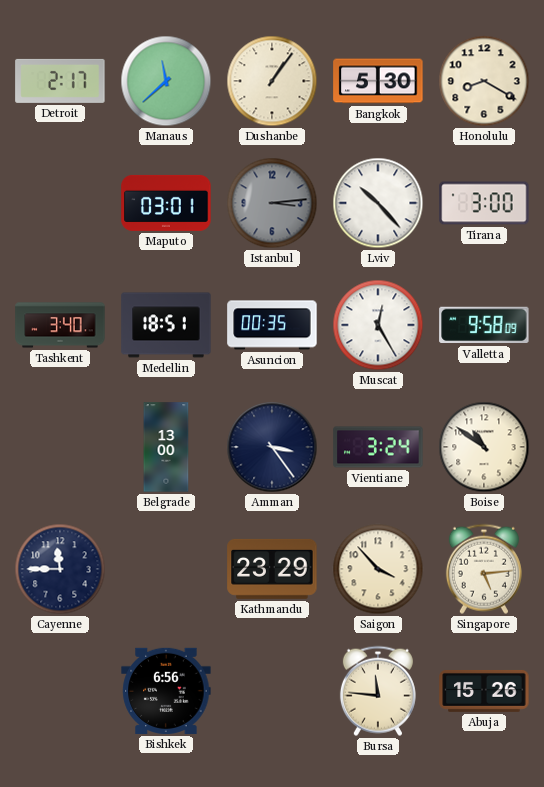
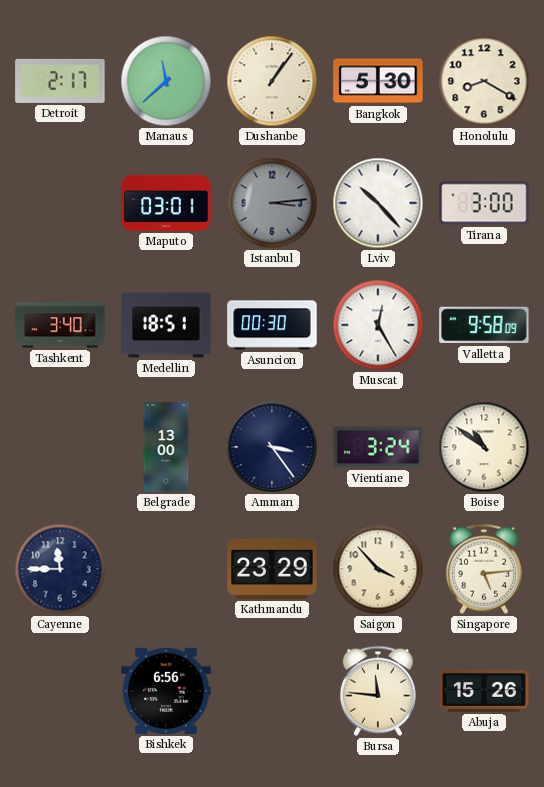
Asuncion: 00:35 -> 00:30
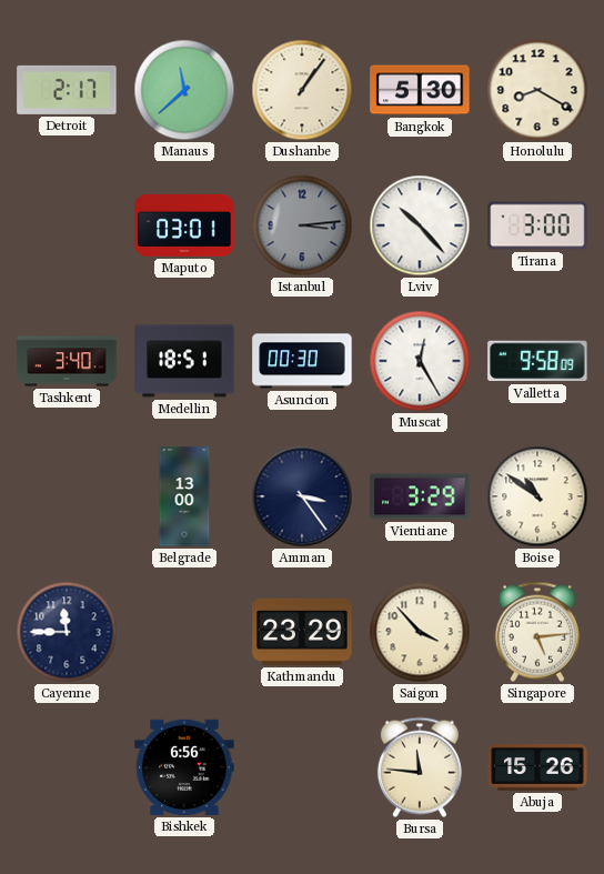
Vientiane: 3:24 -> 3:29
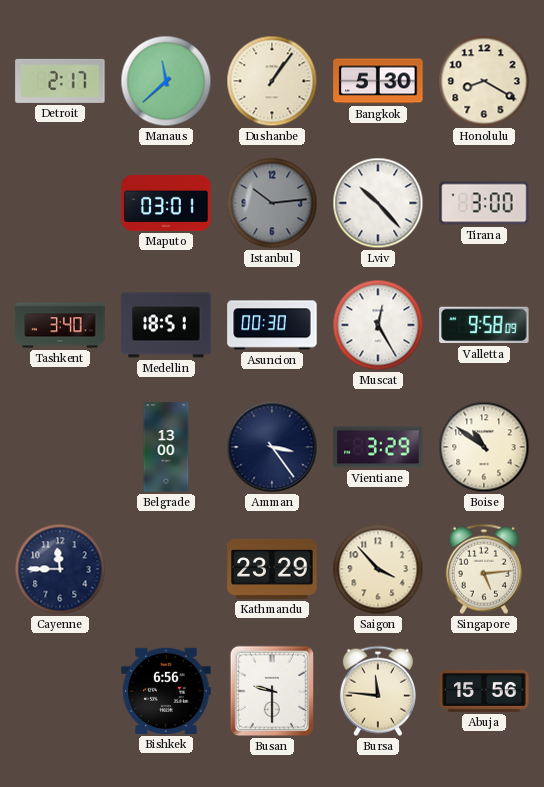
Istanbul: 3:14 -> 10:14
Busan: none -> 9:30
Abuja: 15:26 -> 15:56
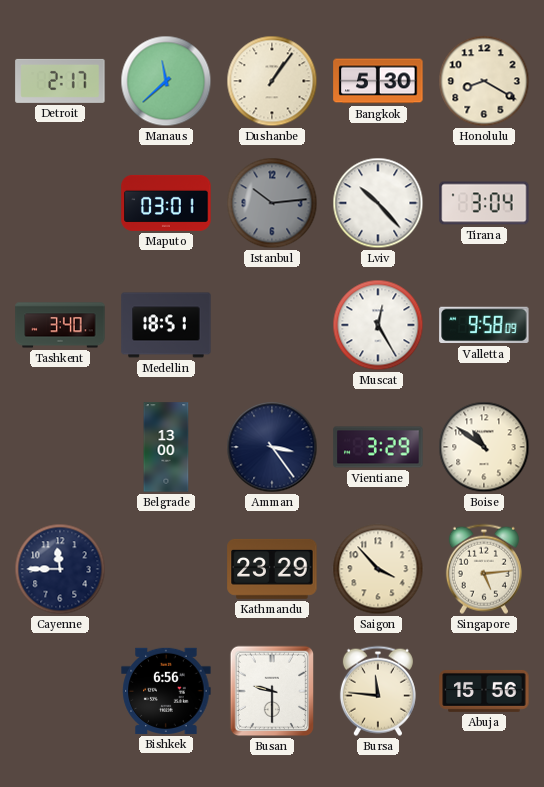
Tirana: 3:00 -> 3:04
Asuncion: 00:30 -> none
